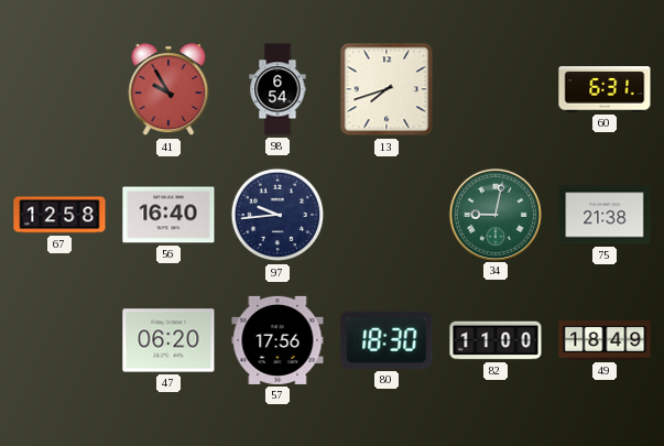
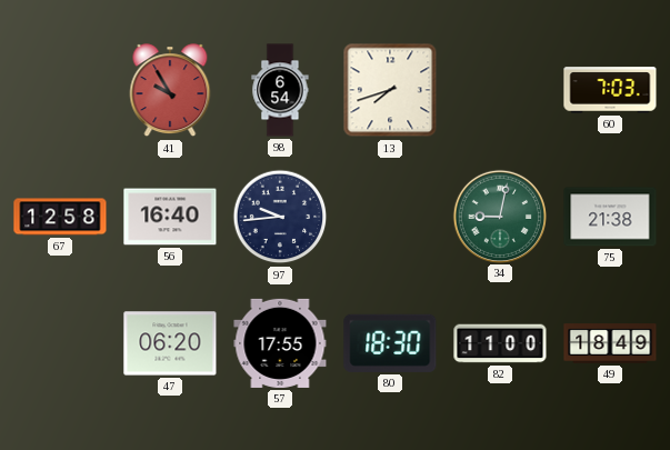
60: 6:31 -> 7:03
57: 17:56 -> 17:55
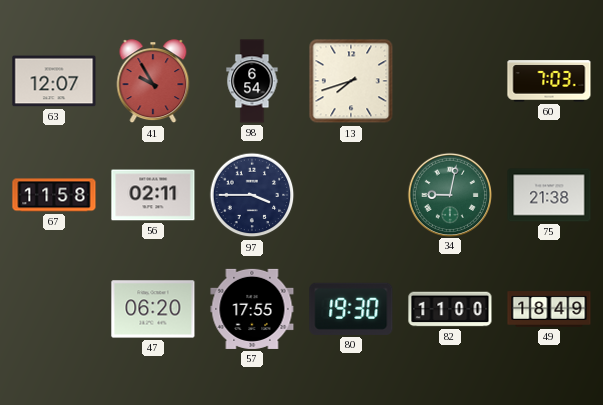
63: none -> 12:07
67: 12:58 -> 11:58
56: 16:40 -> 02:11
97: 9:44 -> 3:45
80: 18:30 -> 19:30
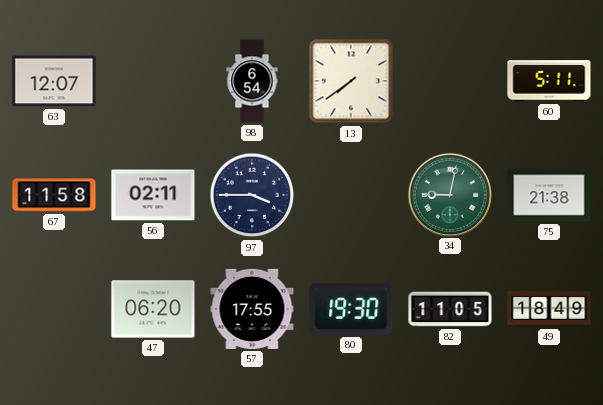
41: 9:55 -> none
13: 7:42 -> 7:39
60: 7:03 -> 5:11
82: 11:00 -> 11:05
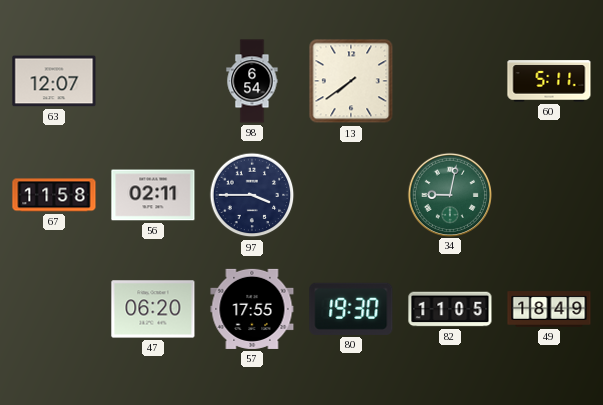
75: 21:38 -> none
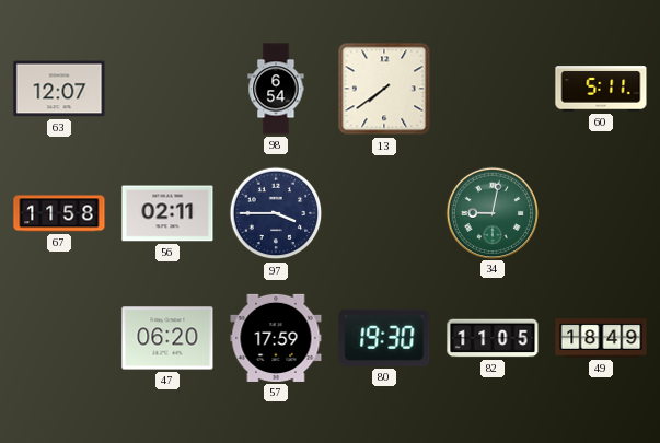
57: 17:55 -> 17:59
